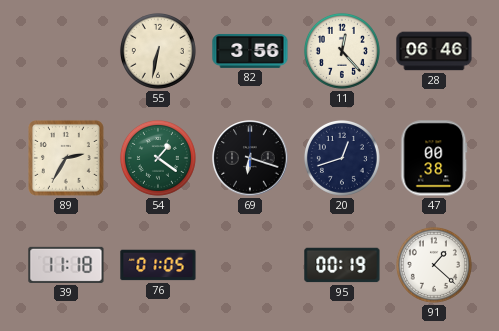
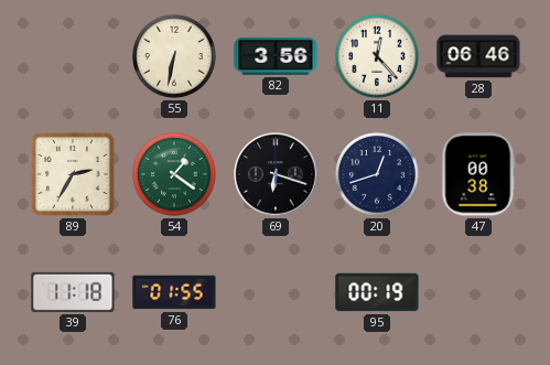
76: 01:05 -> 01:55
91: 1:22 -> none
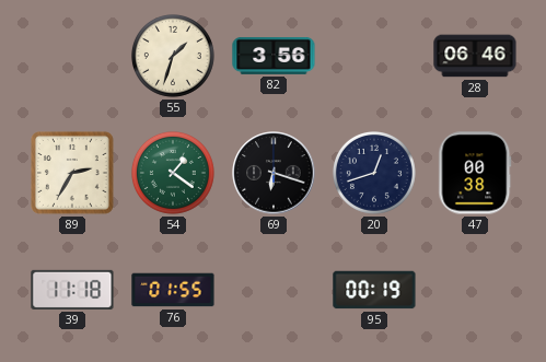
55: 6:32 -> 1:33
11: 12:23 -> none
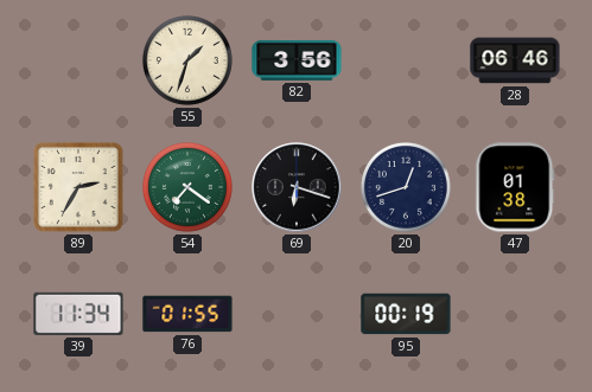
54: 1:21 -> 7:21
47: 00:38 -> 01:38
39: 11:18 -> 11:34
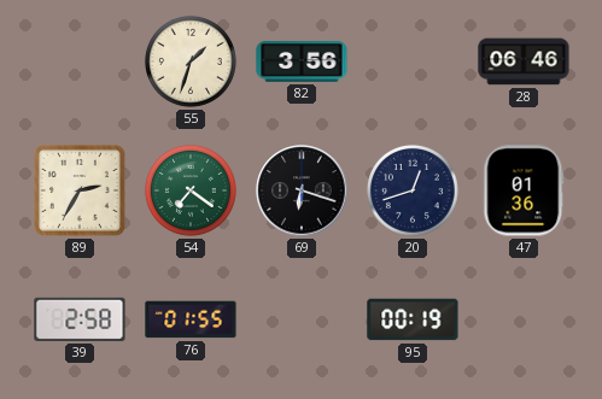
47: 01:38 -> 01:36
39: 11:34 -> 2:58
